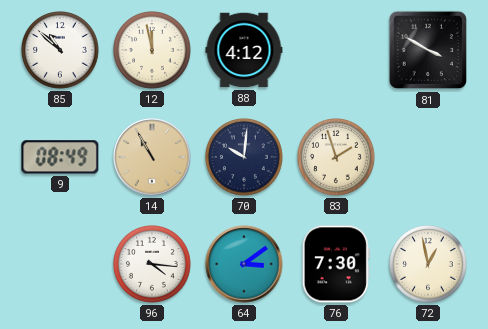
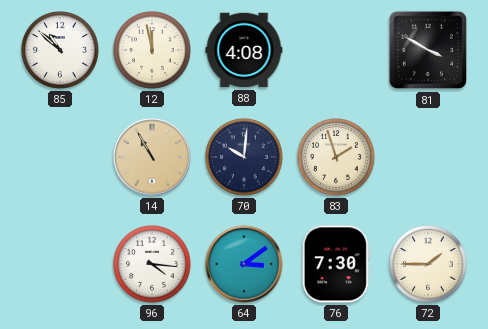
88: 4:12 -> 4:08
9: 08:49 -> none
72: 12:58 -> 1:45
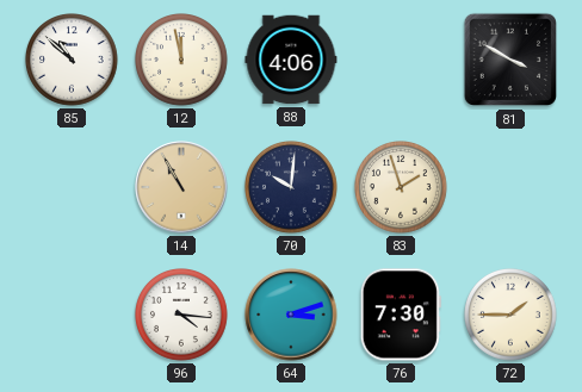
88: 4:08 -> 4:06
64: 3:09 -> 3:12
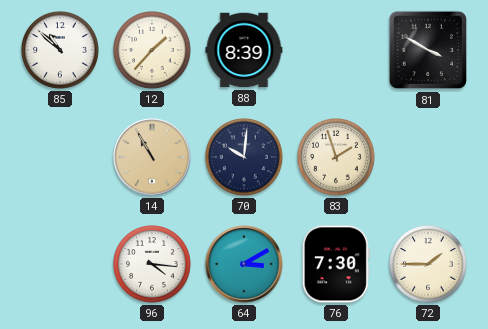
12: 11:58 -> 1:37
88: 4:06 -> 8:39
64: 3:12 -> 3:10
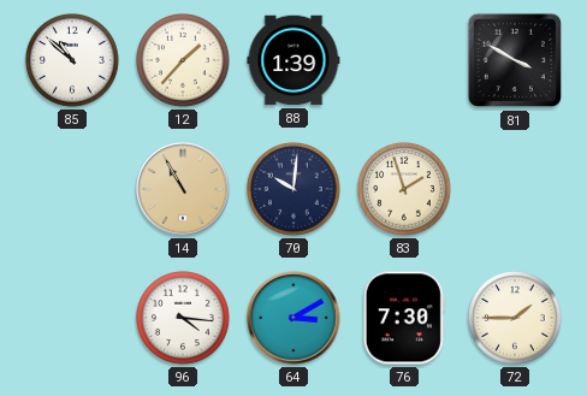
88: 8:39 -> 1:39
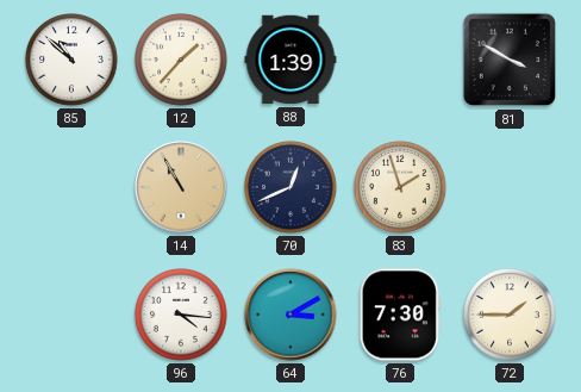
70: 10:01 -> 12:41
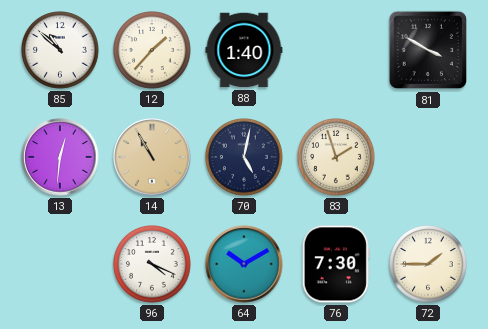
88: 1:39 -> 1:40
13: none -> 12:31
70: 12:41 -> 5:02
96: 4:16 -> 4:19
64: 3:10 -> 10:10
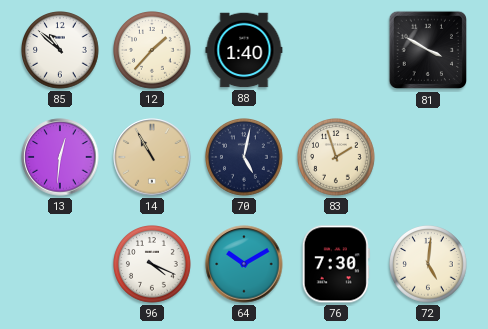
72: 1:45 -> 5:01
